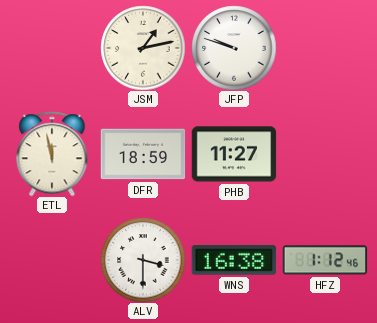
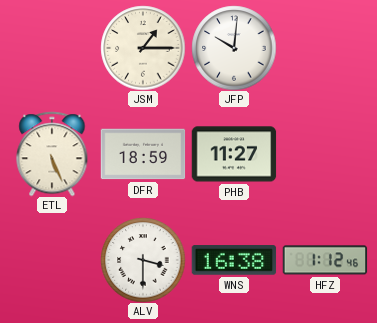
JSM: 1:13 -> 1:15
JFP: 9:48 -> 10:01
ETL: 11:58 -> 5:26
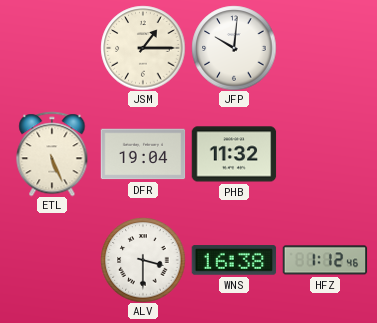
DFR: 18:59 -> 19:04
PHB: 11:27 -> 11:32
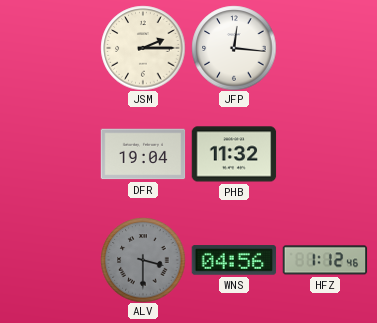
JSM: 1:15 -> 2:15
JFP: 10:01 -> 12:16
ETL: 5:26 -> none
ALV dial: white -> grey
WNS: 16:38 -> 04:56
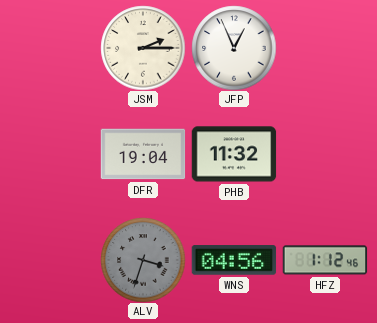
JFP: 12:16 -> 12:56
ALV: 3:30 -> 3:33
